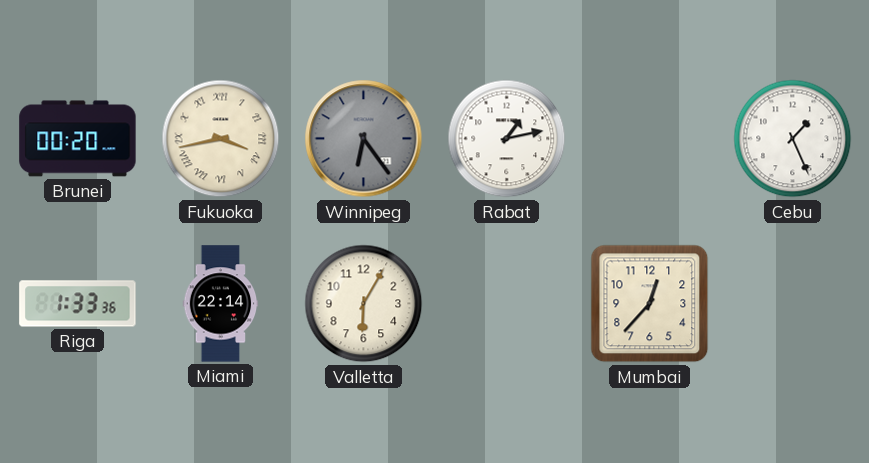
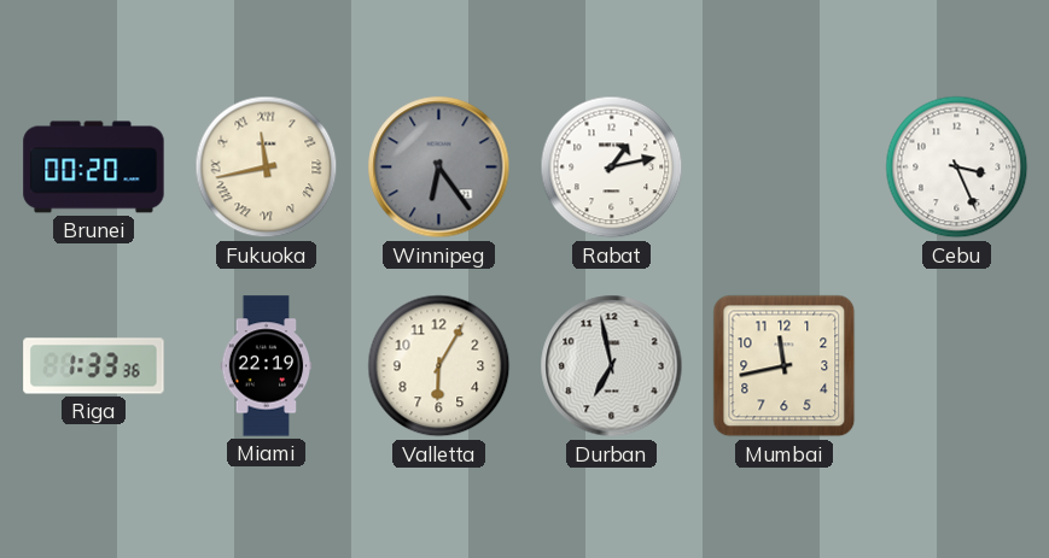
Fukuoka: 3:43 -> 11:43
Cebu: 1:26 -> 3:26
Miami: 22:14 -> 22:19
Durban: none -> 6:58
Mumbai: 12:37 -> 11:43
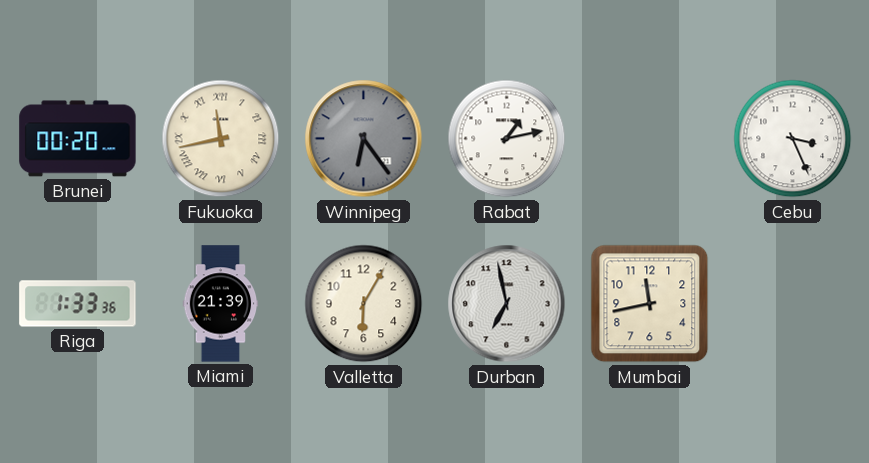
Miami: 22:19 -> 21:39
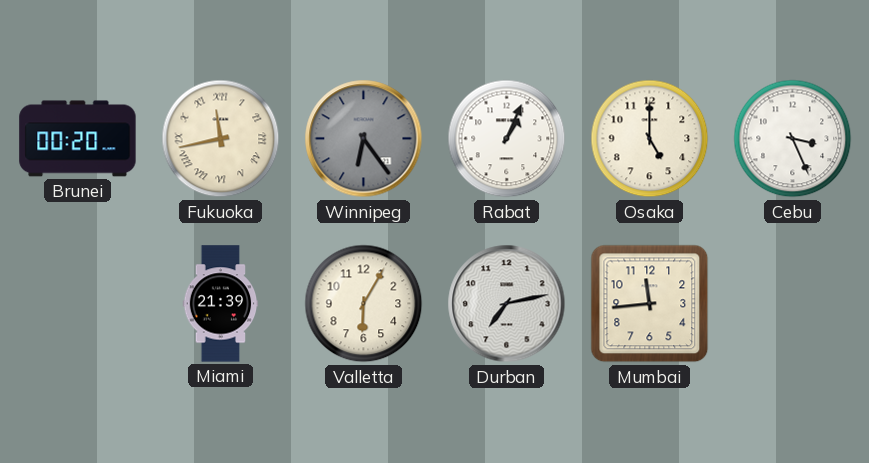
Rabat: 1:13 -> 1:04
Osaka: none -> 5:00
Riga: 1:33 -> none
Durban: 6:58 -> 7:13
Mumbai: 11:43 -> 11:44
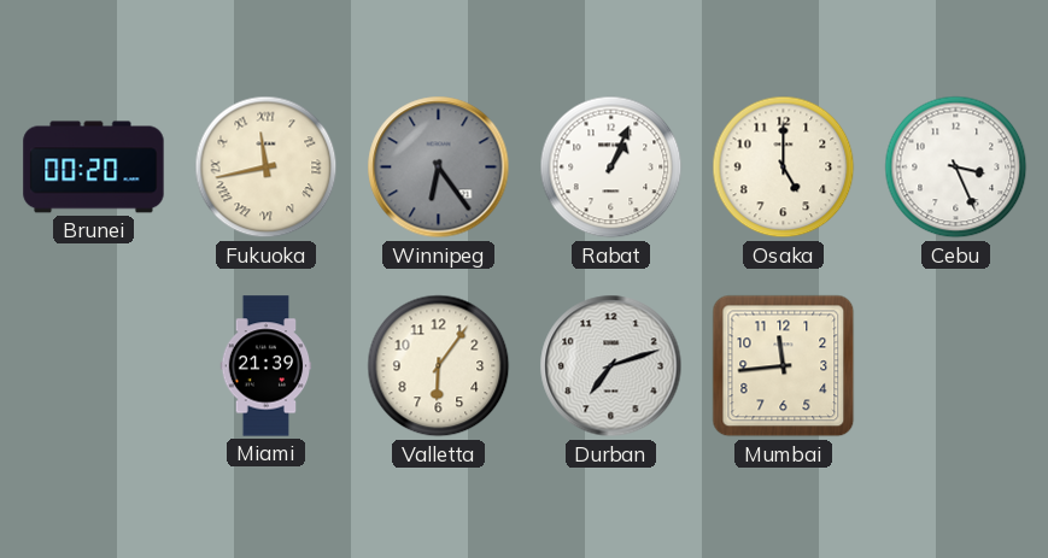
Valletta: 6:05 -> 6:06
Durban: 7:13 -> 7:12
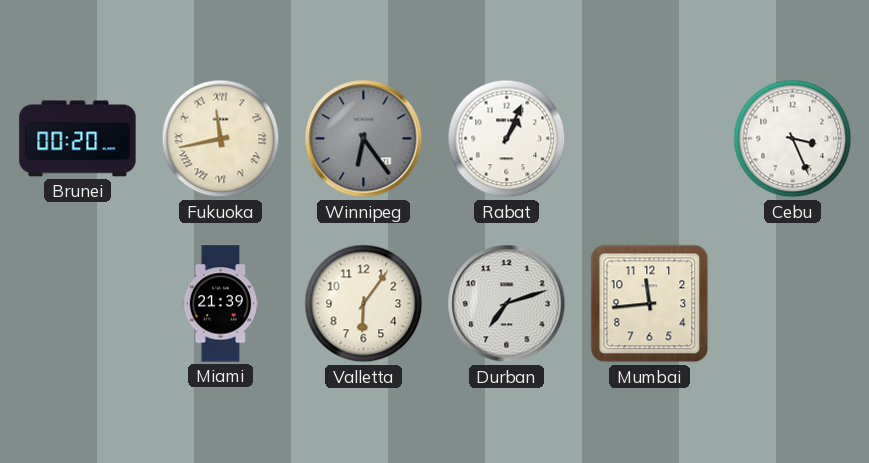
Osaka: 5:00 -> none
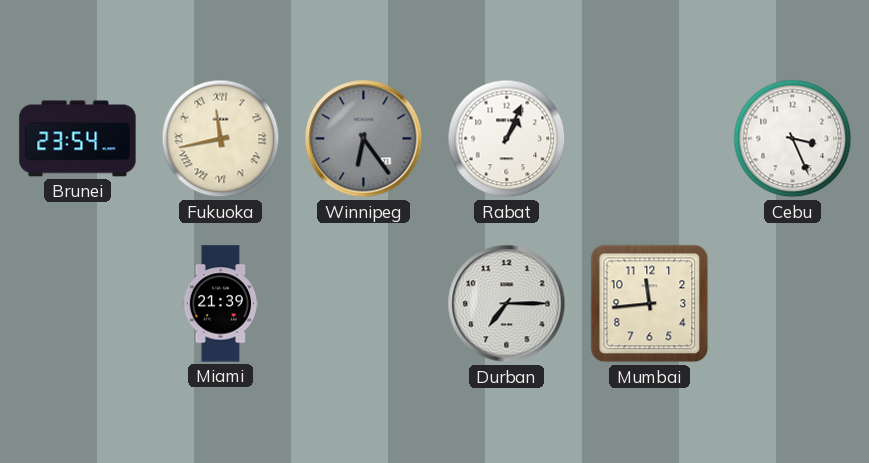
Brunei: 00:20 -> 23:54
Valletta: 6:06 -> none
Durban: 7:12 -> 7:15
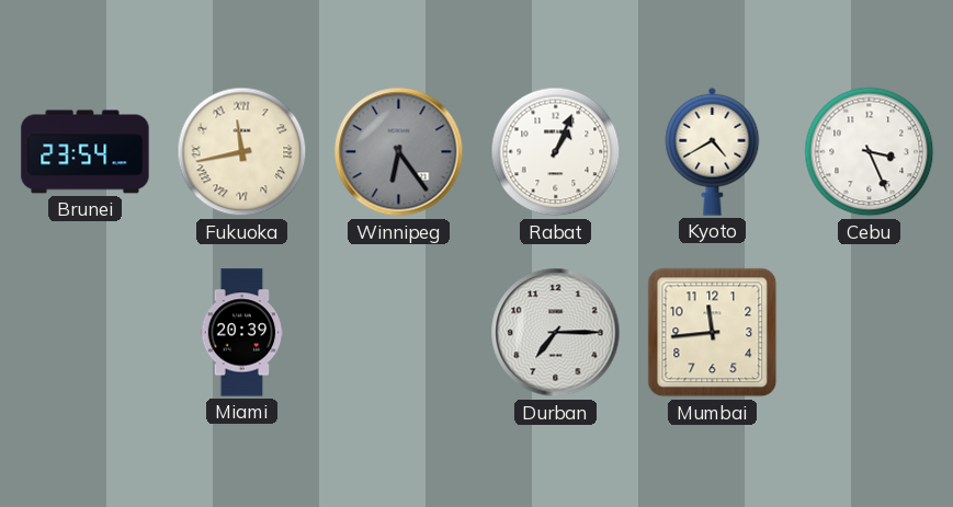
Kyoto: none -> 4:40
Miami: 21:39 -> 20:39
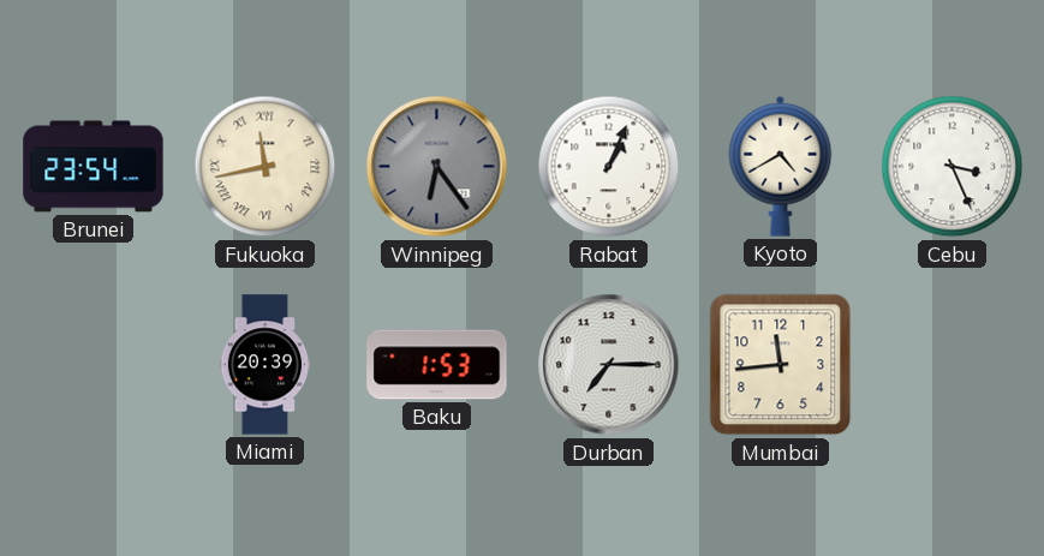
Baku: none -> 1:53
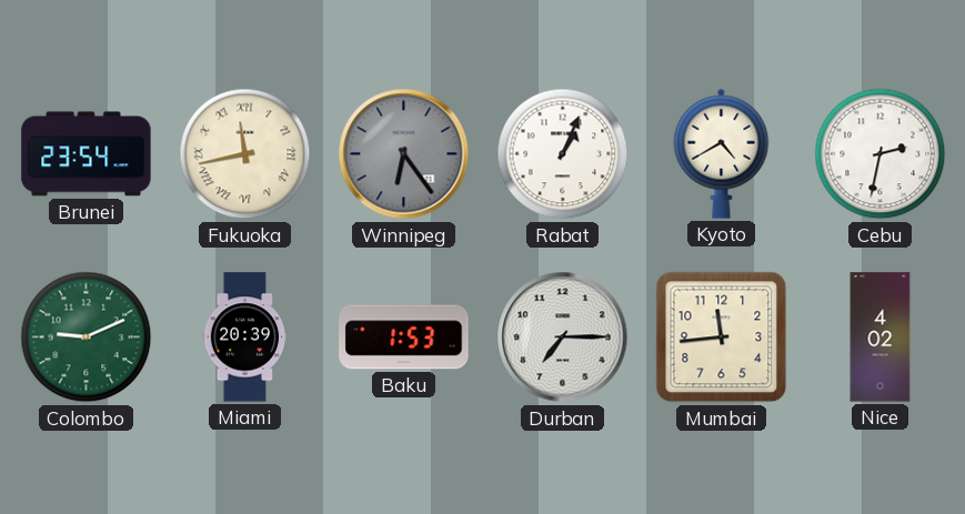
Cebu: 3:26 -> 2:32
Colombo: none -> 9:11
Nice: none -> 4:02
